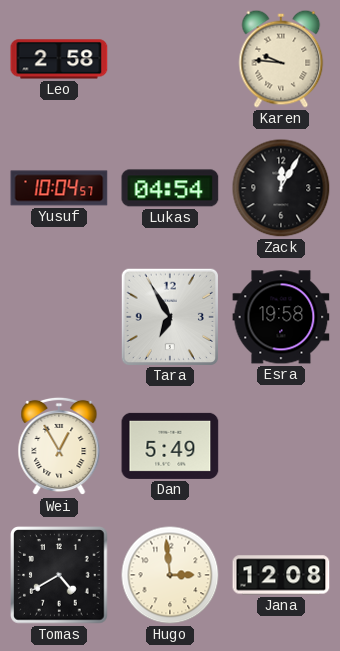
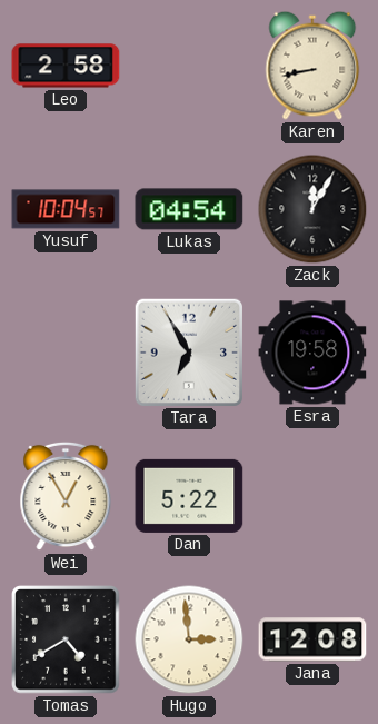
Karen: 9:46 -> 8:43
Dan: 5:49 -> 5:22
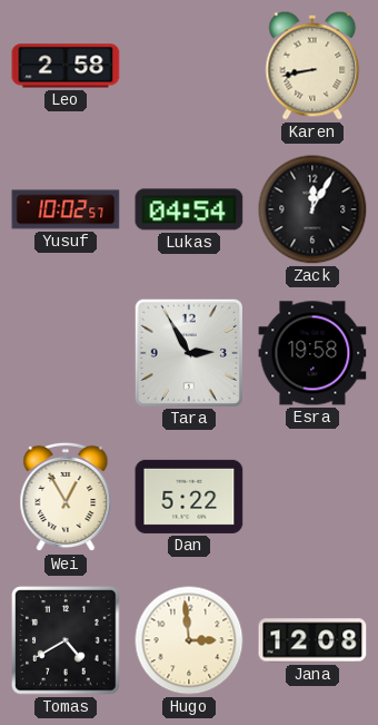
Yusuf: 10:04 -> 10:02
Tara: 6:55 -> 2:55
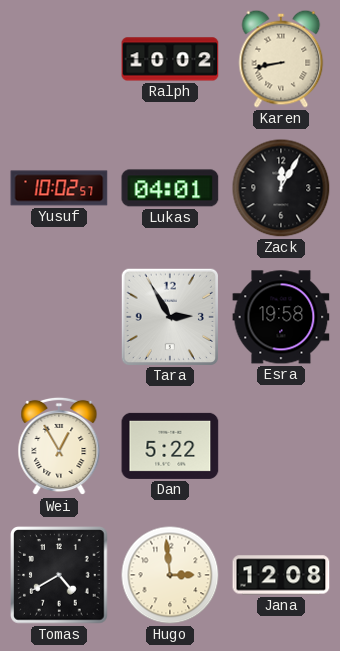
Leo: 2:58 -> none
Ralph: none -> 10:02
Lukas: 04:54 -> 04:01
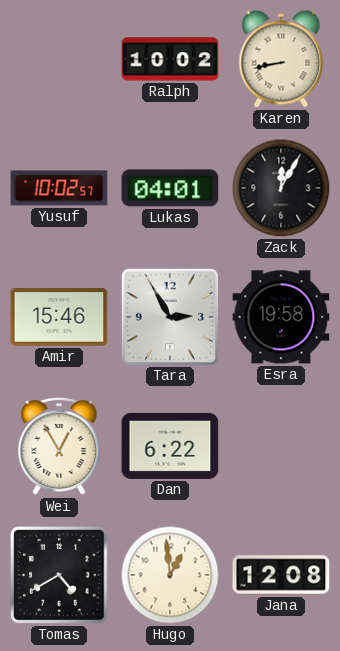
Amir: none -> 15:46
Dan: 5:22 -> 6:22
Hugo: 2:59 -> 12:59
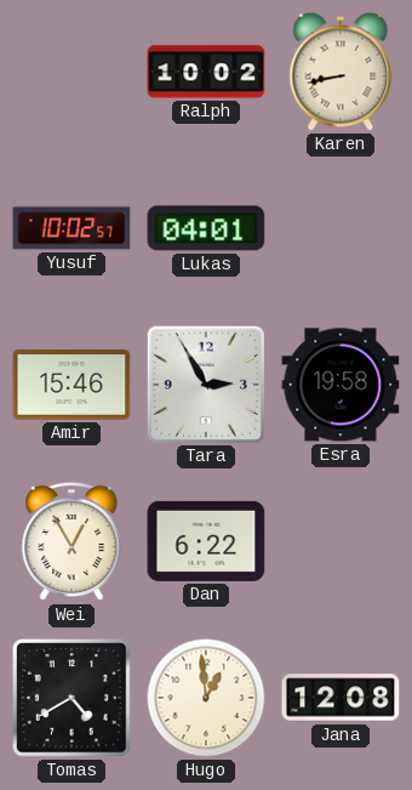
Zack: 12:05 -> none
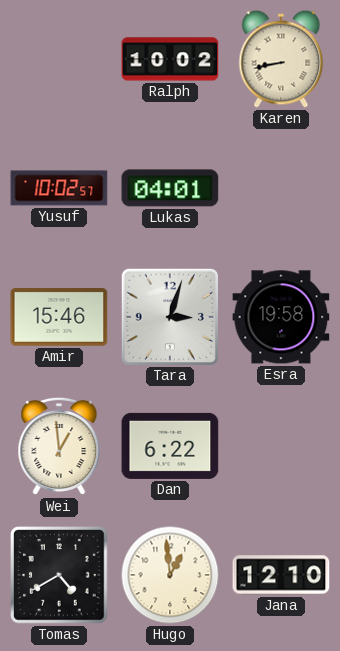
Tara: 2:55 -> 3:03
Wei: 12:55 -> 12:59
Jana: 12:08 -> 12:10
